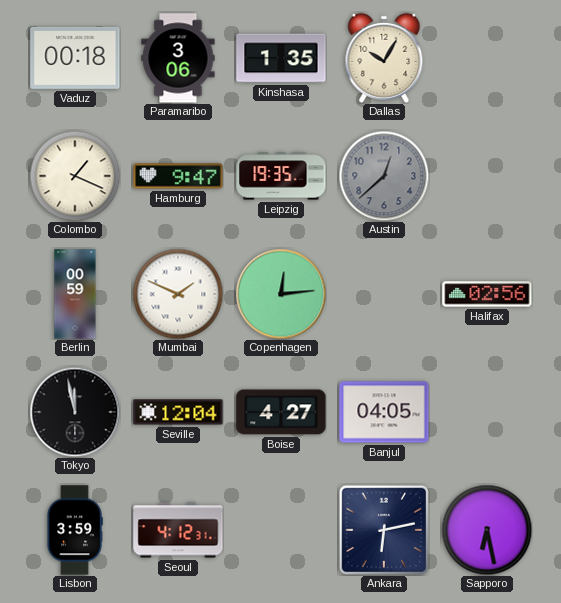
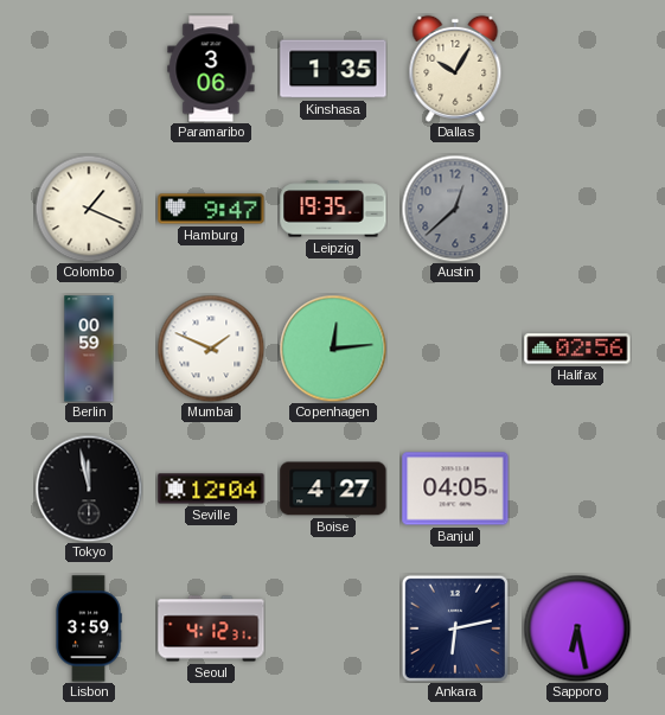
Vaduz: 00:18 -> none
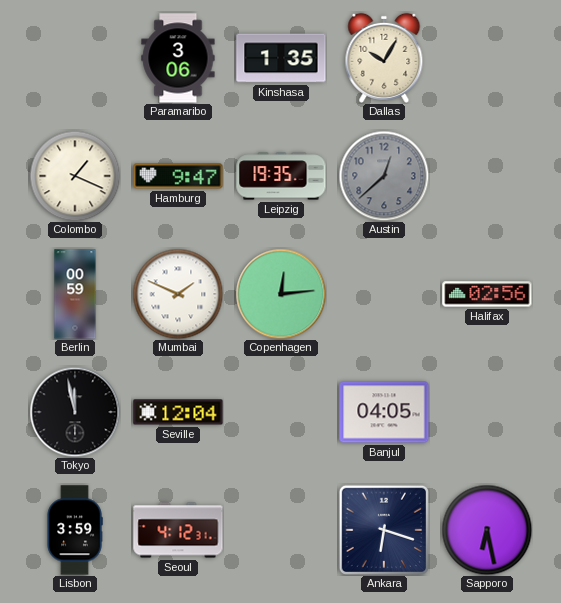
Boise: 4:27 -> none
Ankara: 6:13 -> 6:18
